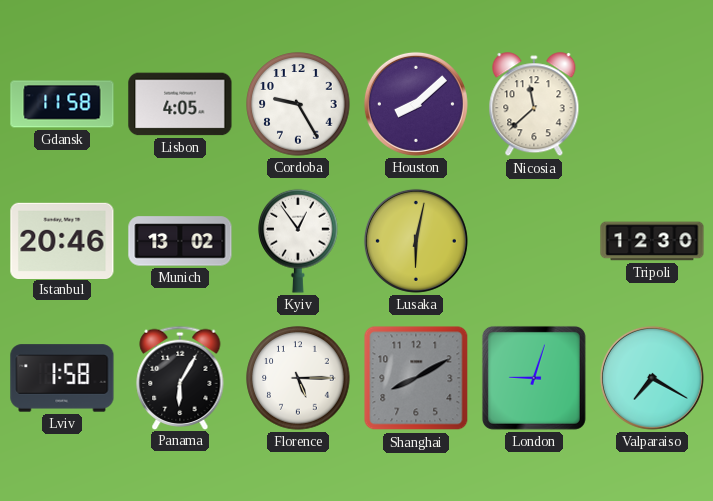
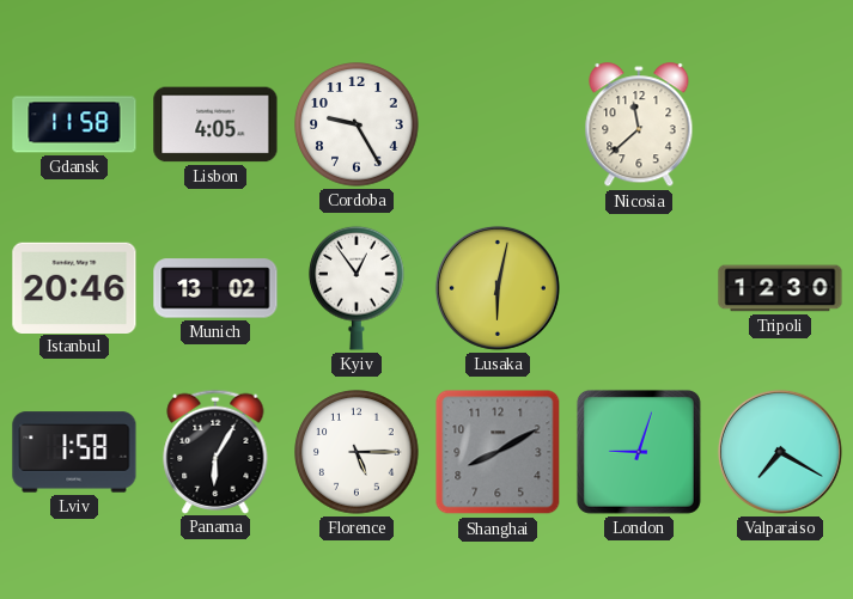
Houston: 8:08 -> none
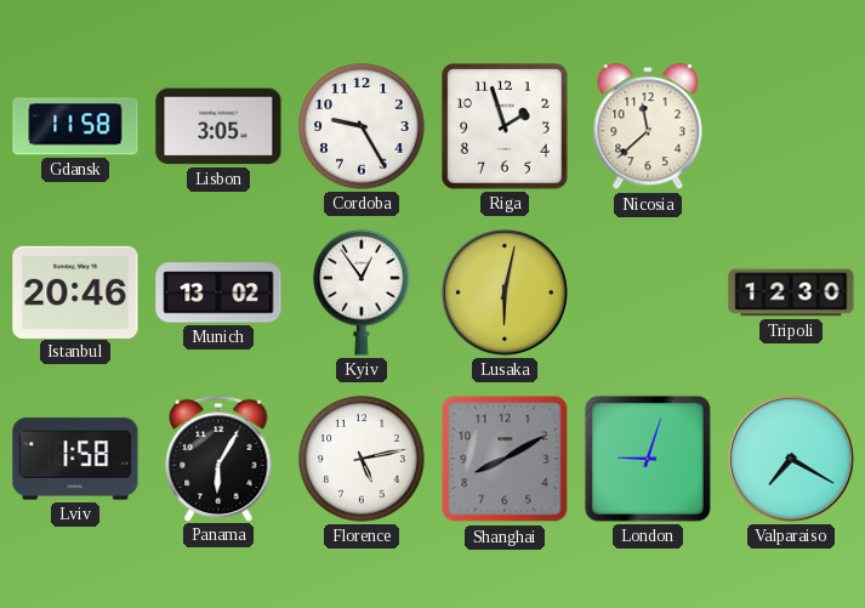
Lisbon: 4:05 -> 3:05
Riga: none -> 1:57
Florence: 5:15 -> 5:13
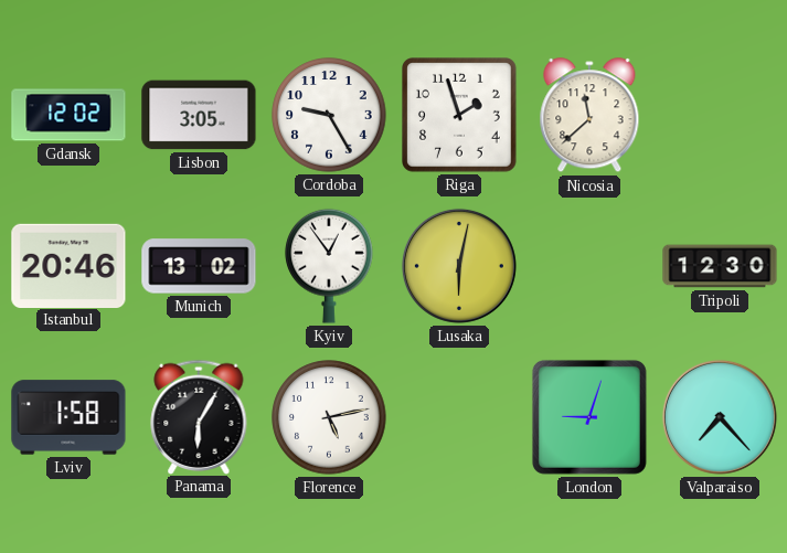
Gdansk: 11:58 -> 12:02
Shanghai: 8:10 -> none
Valparaiso: 7:20 -> 7:23
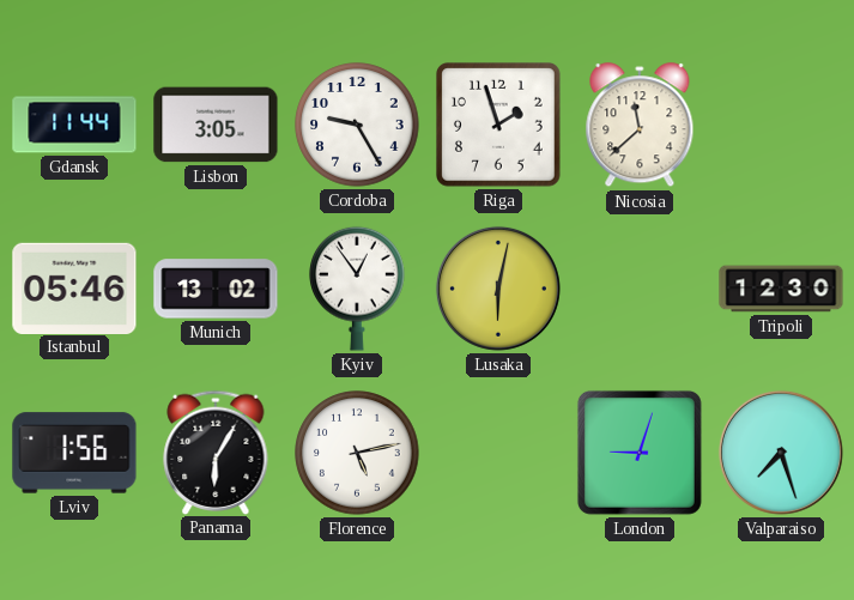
Gdansk: 12:02 -> 11:44
Istanbul: 20:46 -> 05:46
Lviv: 1:58 -> 1:56
Valparaiso: 7:23 -> 7:27
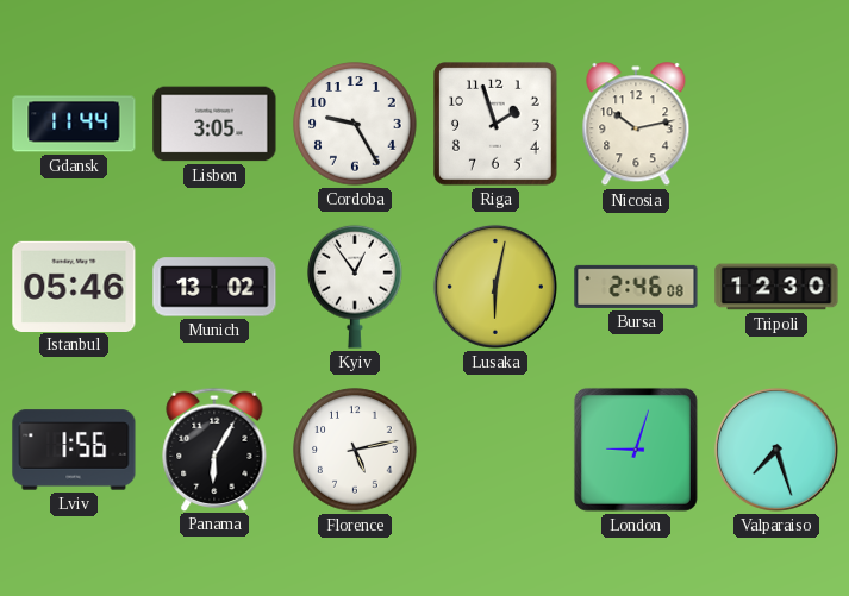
Nicosia: 11:38 -> 10:13
Bursa: none -> 2:46
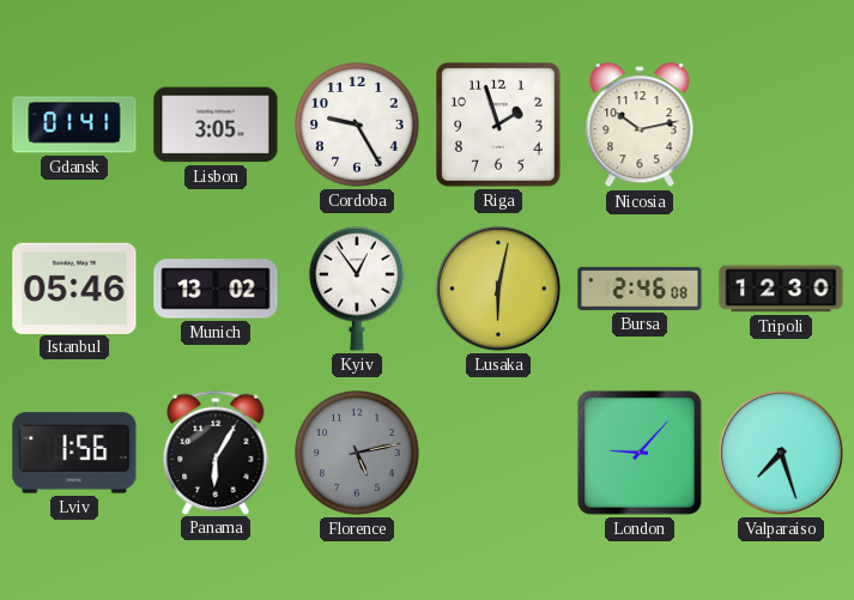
Gdansk: 11:44 -> 01:41
Florence dial: white -> grey
London: 9:03 -> 9:07
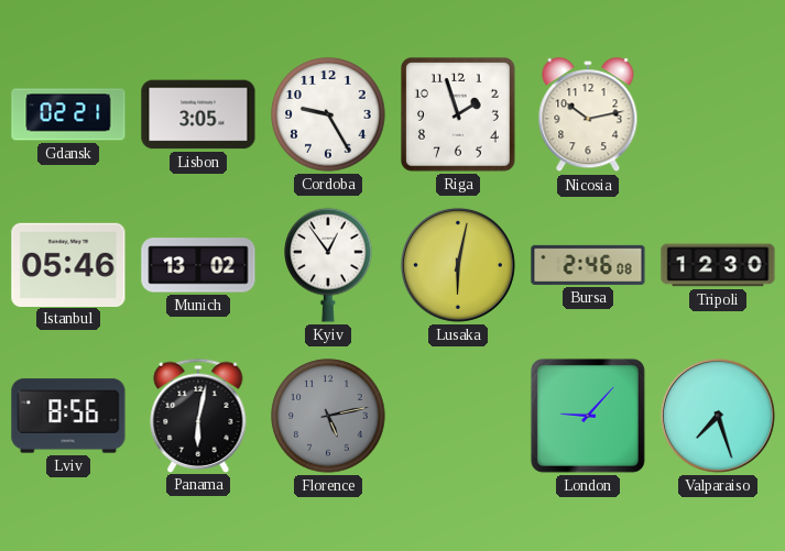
Gdansk: 01:41 -> 02:21
Lviv: 1:56 -> 8:56
Panama: 6:05 -> 6:02
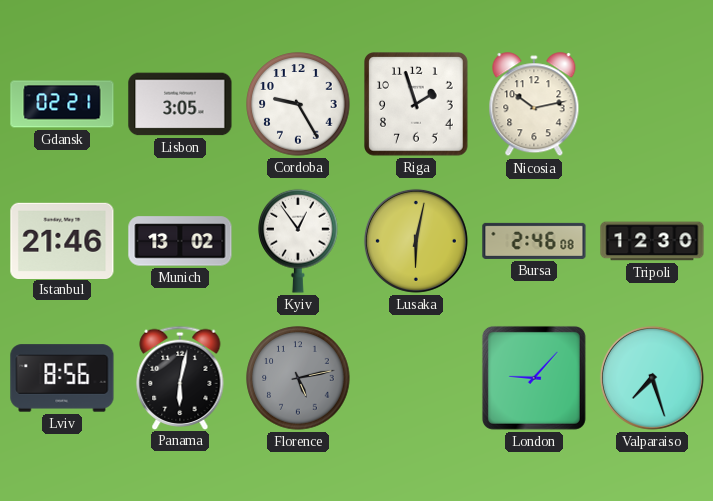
Istanbul: 05:46 -> 21:46
